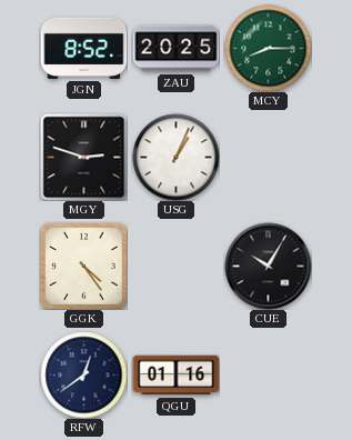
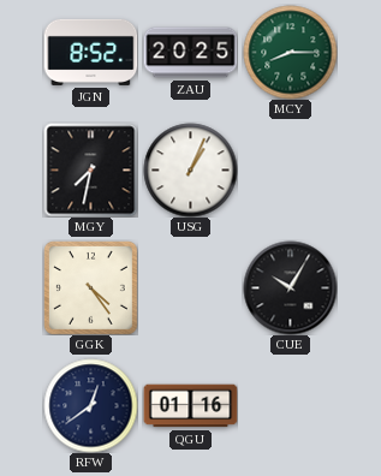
MGY: 2:48 -> 7:32
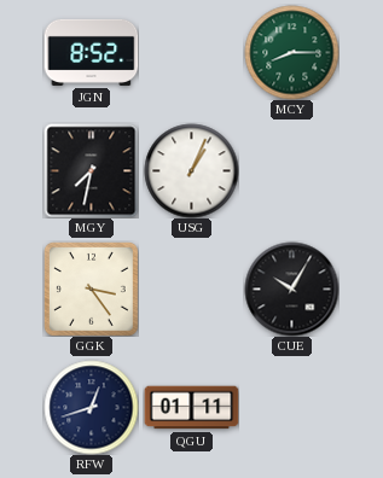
ZAU: 20:25 -> none
GGK: 4:24 -> 3:24
RFW: 12:39 -> 12:42
QGU: 01:16 -> 01:11
